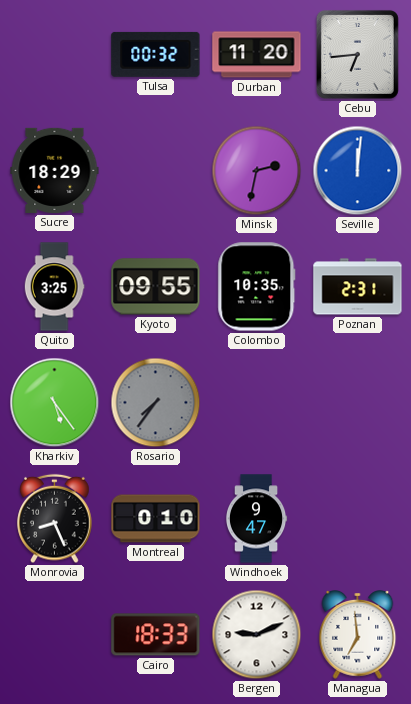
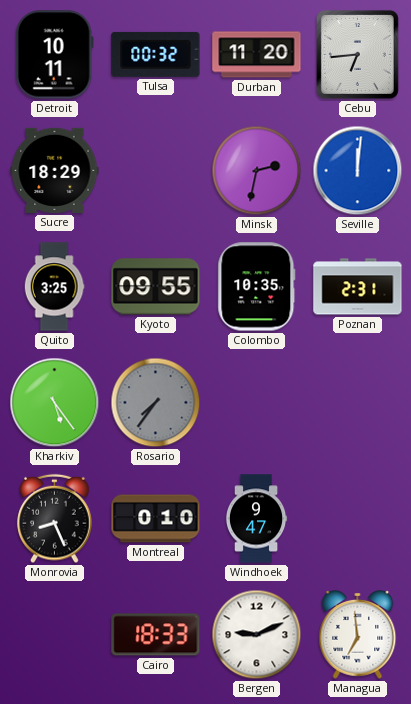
Detroit: none -> 10:11
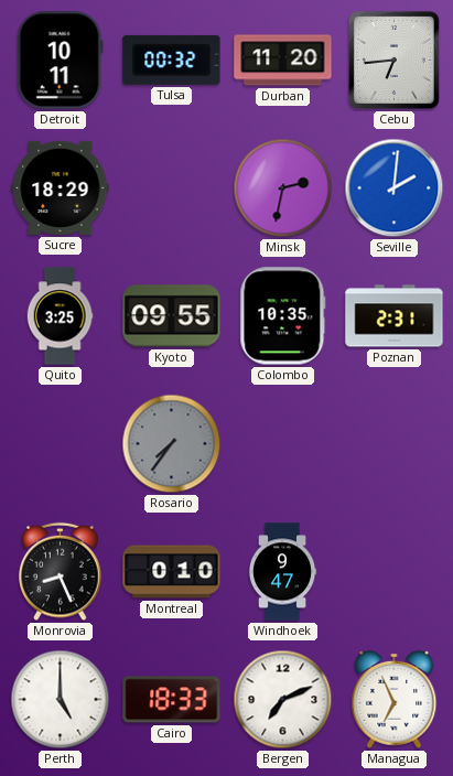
Seville: 12:01 -> 2:01
Kharkiv: 5:24 -> none
Perth: none -> 5:00
Bergen: 9:11 -> 7:11
Managua: 6:59 -> 6:56
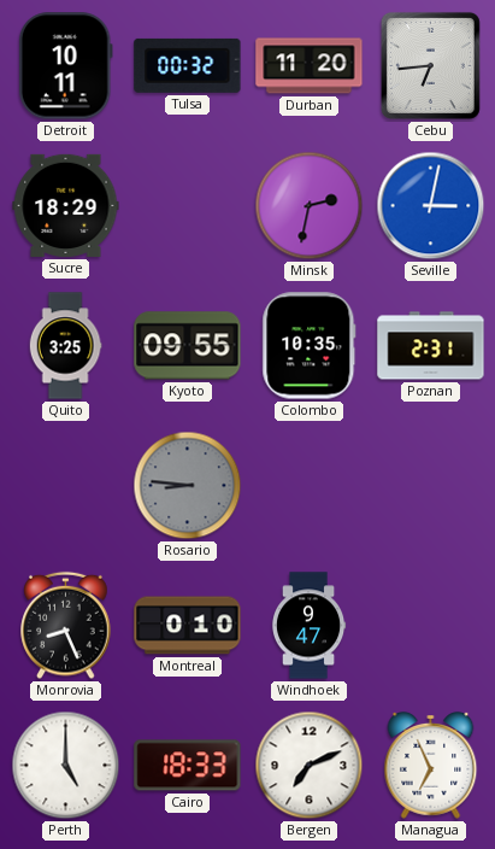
Seville: 2:01 -> 3:02
Rosario: 7:36 -> 8:46
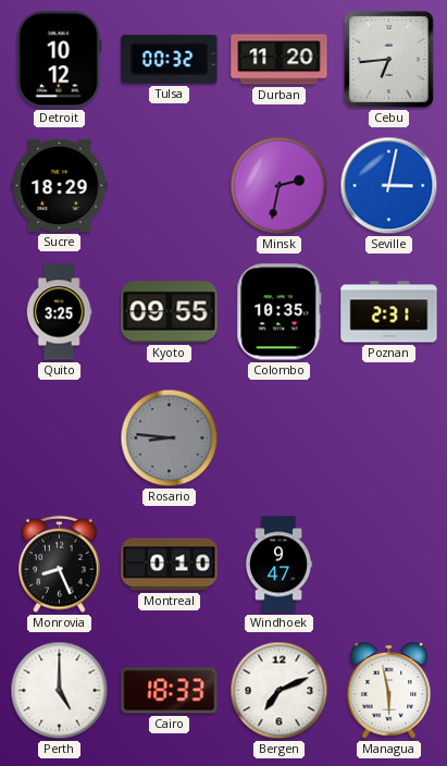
Detroit: 10:11 -> 10:12
Managua: 6:56 -> 5:58
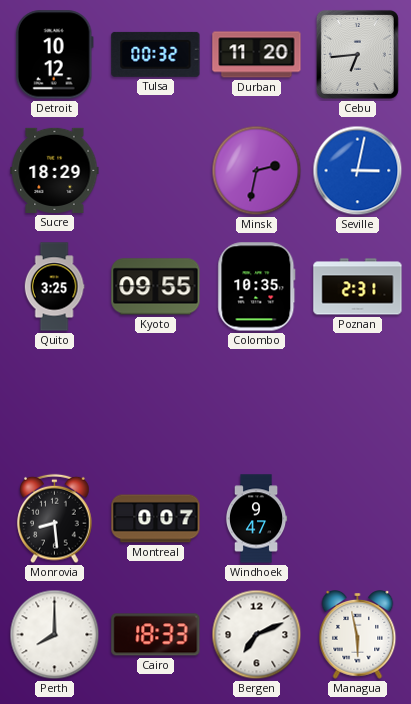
Rosario: 8:46 -> none
Monrovia: 8:26 -> 8:29
Montreal: 0:10 -> 0:07
Perth: 5:00 -> 8:00
